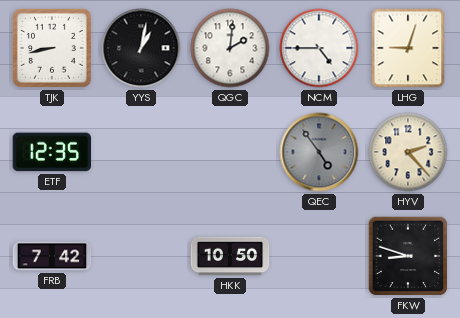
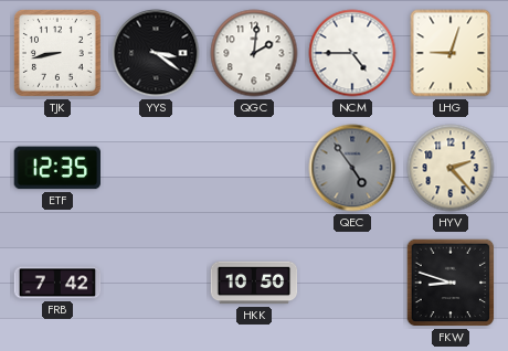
YYS: 1:02 -> 3:21
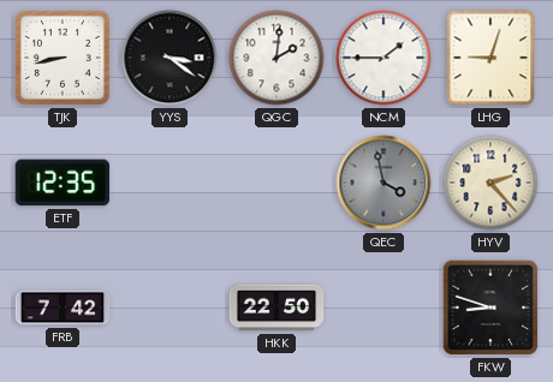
NCM: 4:45 -> 1:45
QEC: 4:54 -> 3:58
HKK: 10:50 -> 22:50
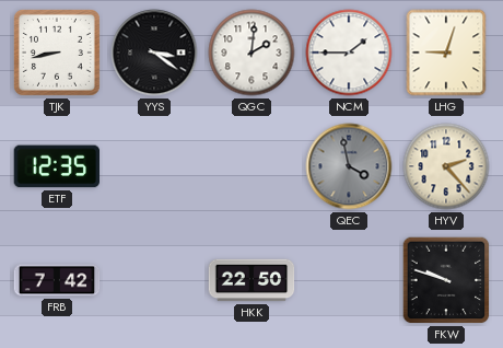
FKW: 8:48 -> 9:48
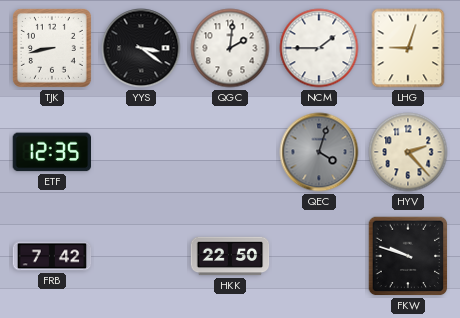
QEC: 3:58 -> 4:03
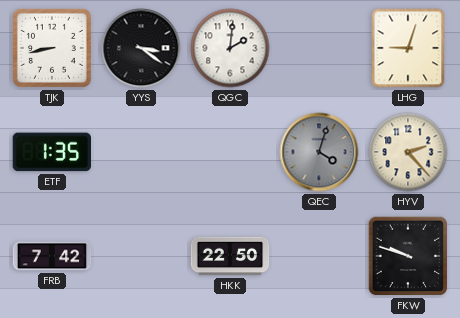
NCM: 1:45 -> none
ETF: 12:35 -> 1:35
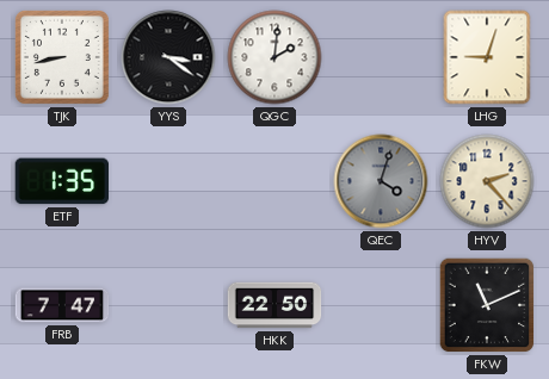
FRB: 7:42 -> 7:47
FKW: 9:48 -> 11:11
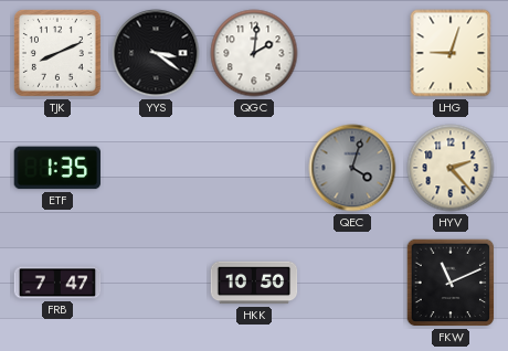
TJK: 8:43 -> 8:11
HKK: 22:50 -> 10:50
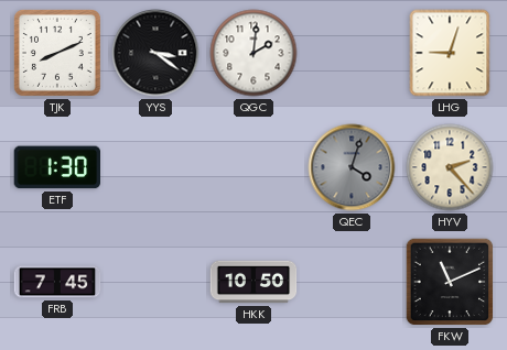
ETF: 1:35 -> 1:30
FRB: 7:47 -> 7:45
